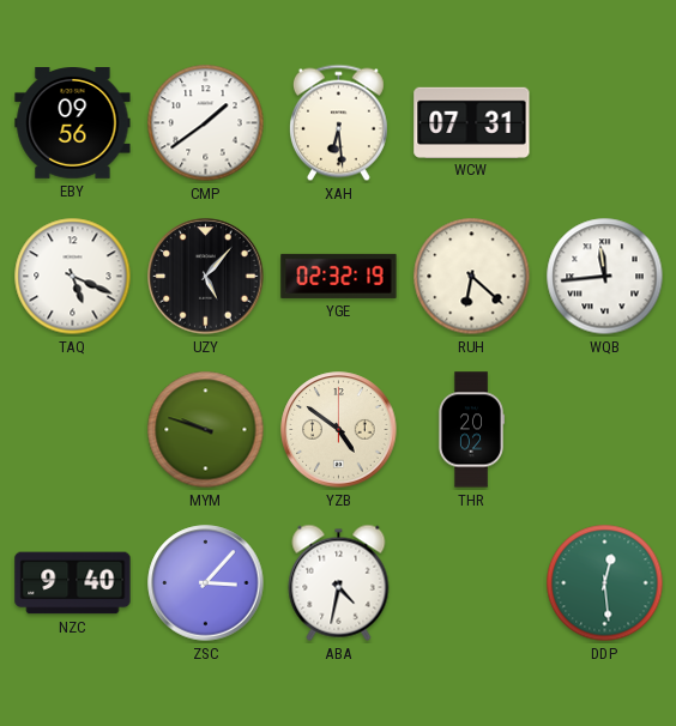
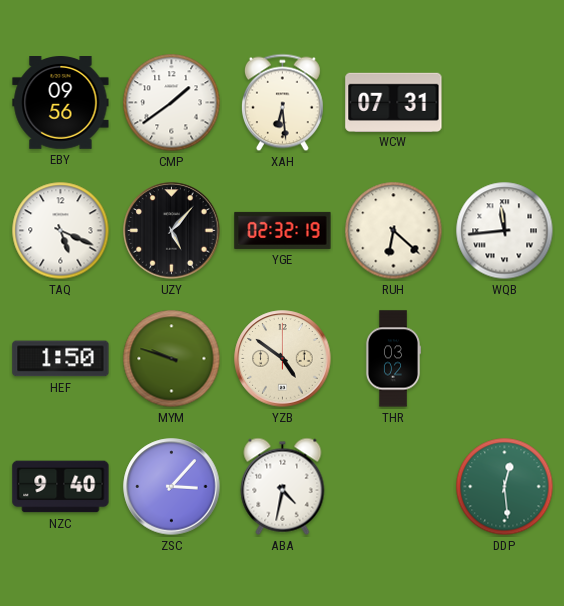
HEF: none -> 1:50
THR: 20:02 -> 03:02
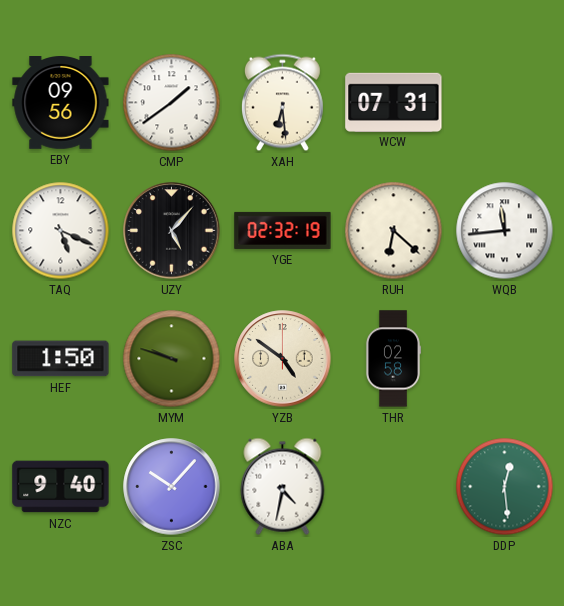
THR: 03:02 -> 02:58
ZSC: 3:07 -> 10:07
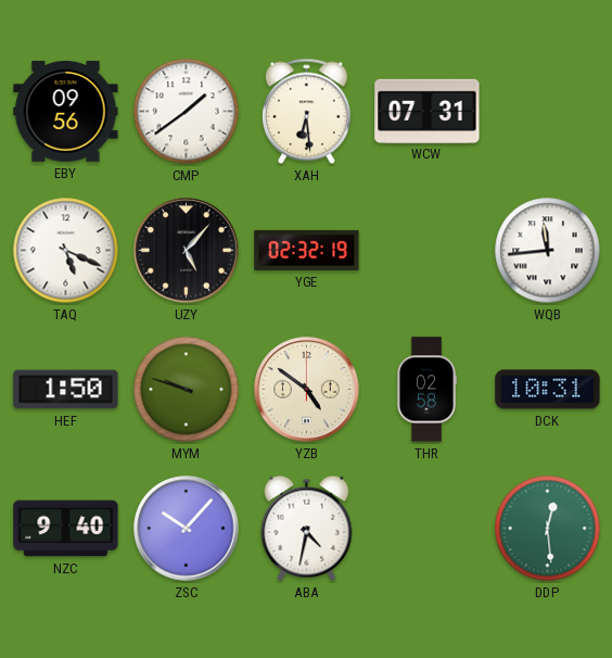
RUH: 6:22 -> none
DCK: none -> 10:31
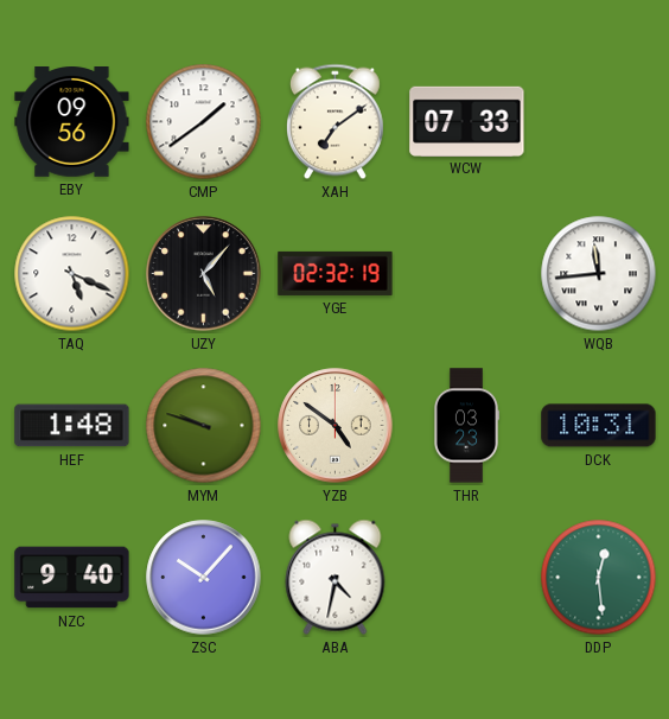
XAH: 6:29 -> 7:09
WCW: 07:31 -> 07:33
HEF: 1:50 -> 1:48
THR: 02:58 -> 03:23
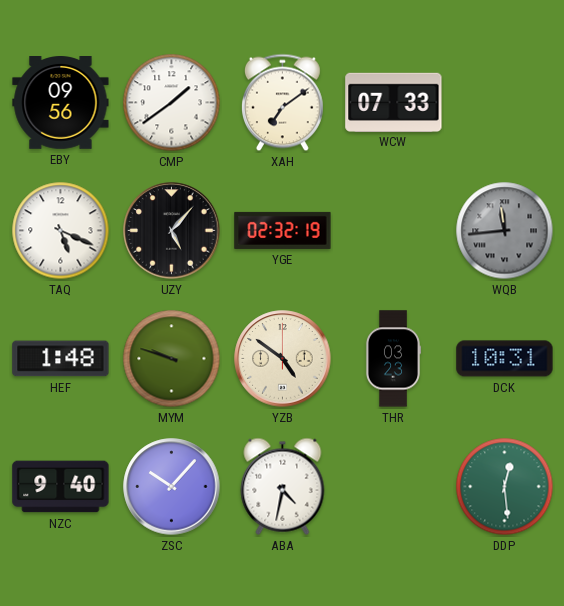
WQB dial: white -> grey
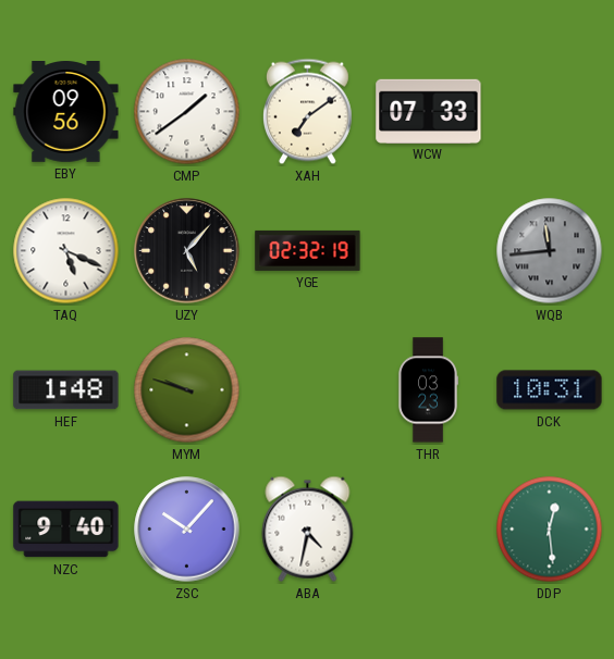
YZB: 4:51 -> none
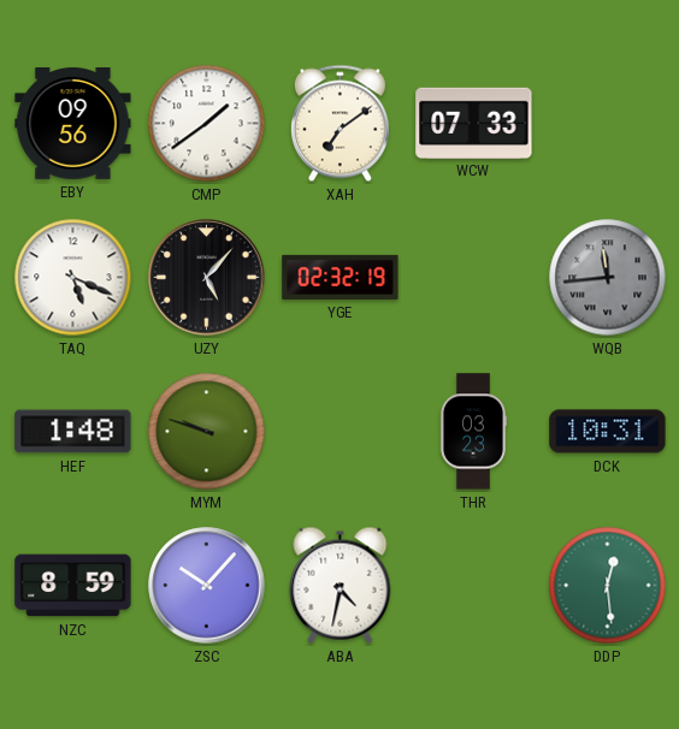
NZC: 9:40 -> 8:59
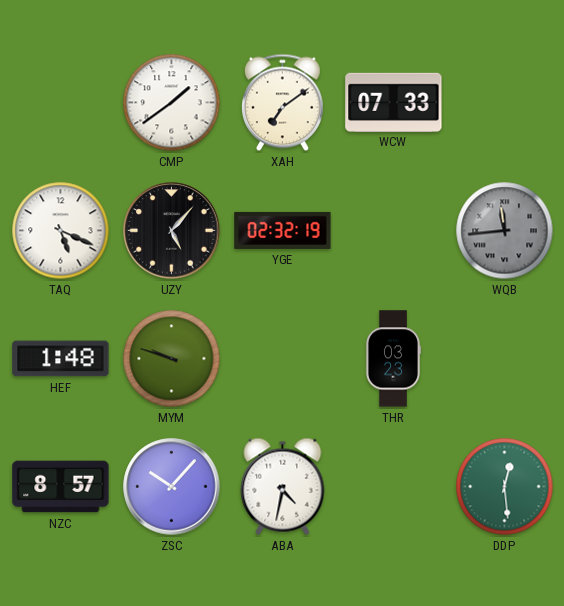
EBY: 09:56 -> none
DCK: 10:31 -> none
NZC: 8:59 -> 8:57
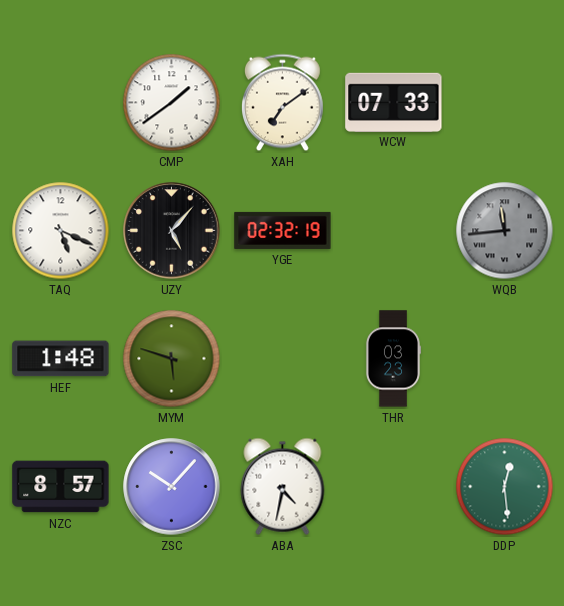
MYM: 9:48 -> 5:48
